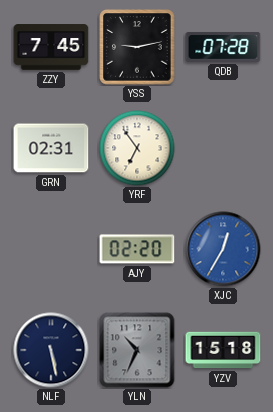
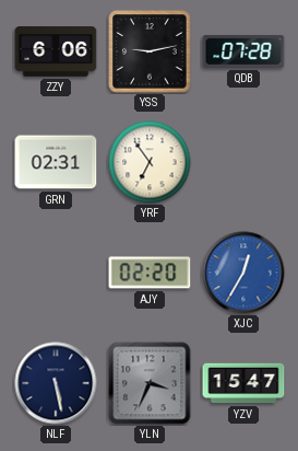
ZZY: 7:45 -> 6:06
YLN: 10:34 -> 3:34
YZV: 15:18 -> 15:47
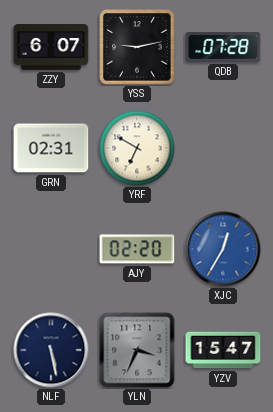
ZZY: 6:06 -> 6:07
YRF: 6:54 -> 6:50
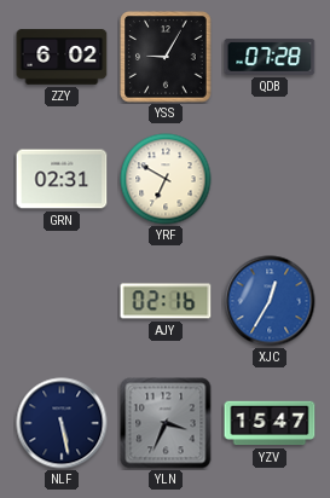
ZZY: 6:07 -> 6:02
YSS: 9:13 -> 9:05
AJY: 02:20 -> 02:16
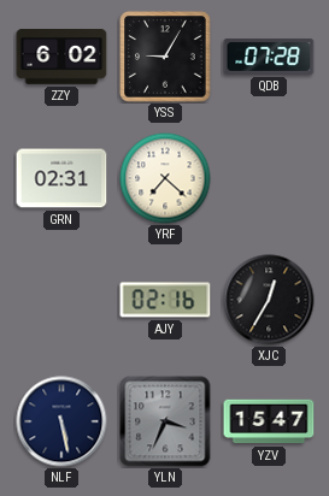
YRF: 6:50 -> 7:22
XJC dial: blue -> black
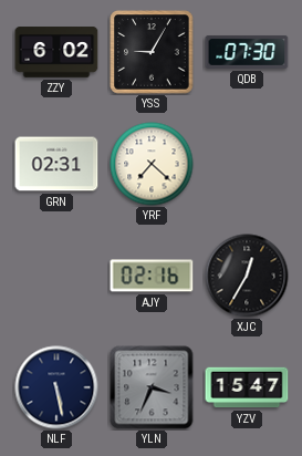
QDB: 07:28 -> 07:30
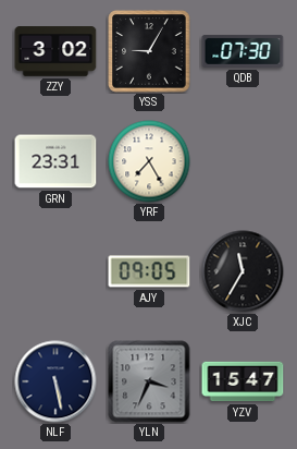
ZZY: 6:02 -> 3:02
GRN: 02:31 -> 23:31
YRF: 7:22 -> 7:25
AJY: 02:16 -> 09:05
XJC: 12:35 -> 11:35
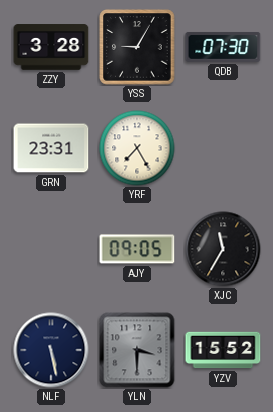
ZZY: 3:02 -> 3:28
YLN: 3:34 -> 3:30
YZV: 15:47 -> 15:52
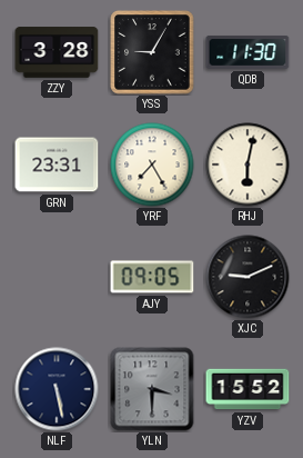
QDB: 07:30 -> 11:30
RHJ: none -> 6:02
XJC: 11:35 -> 9:11
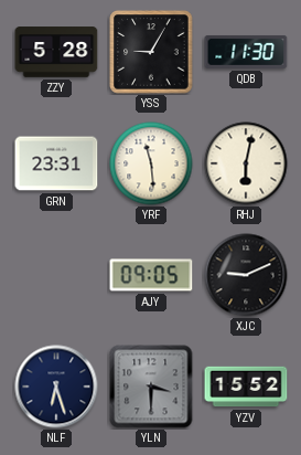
ZZY: 3:28 -> 5:28
YRF: 7:25 -> 11:29
NLF: 5:28 -> 6:27
